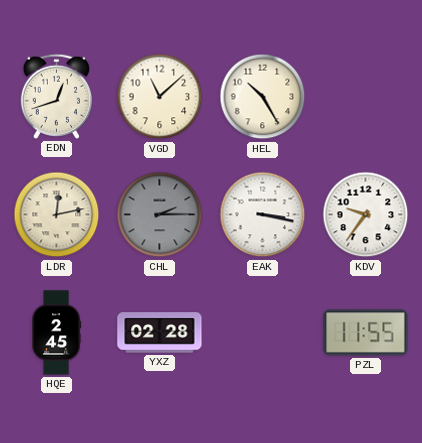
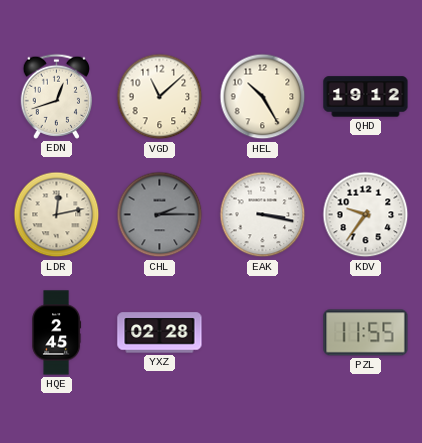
QHD: none -> 19:12
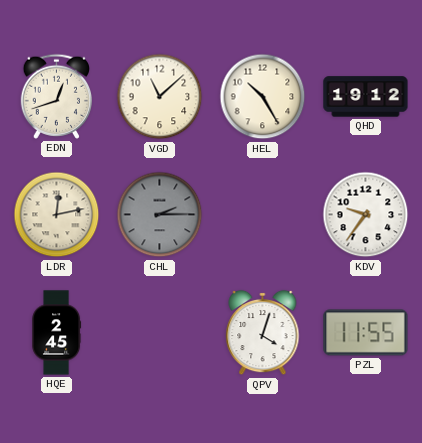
EAK: 3:17 -> none
YXZ: 02:28 -> none
QPV: none -> 4:03
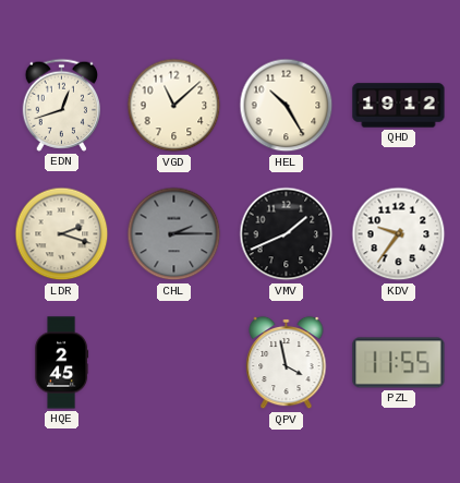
LDR: 12:13 -> 2:18
VMV: none -> 1:41
QPV: 4:03 -> 3:58
